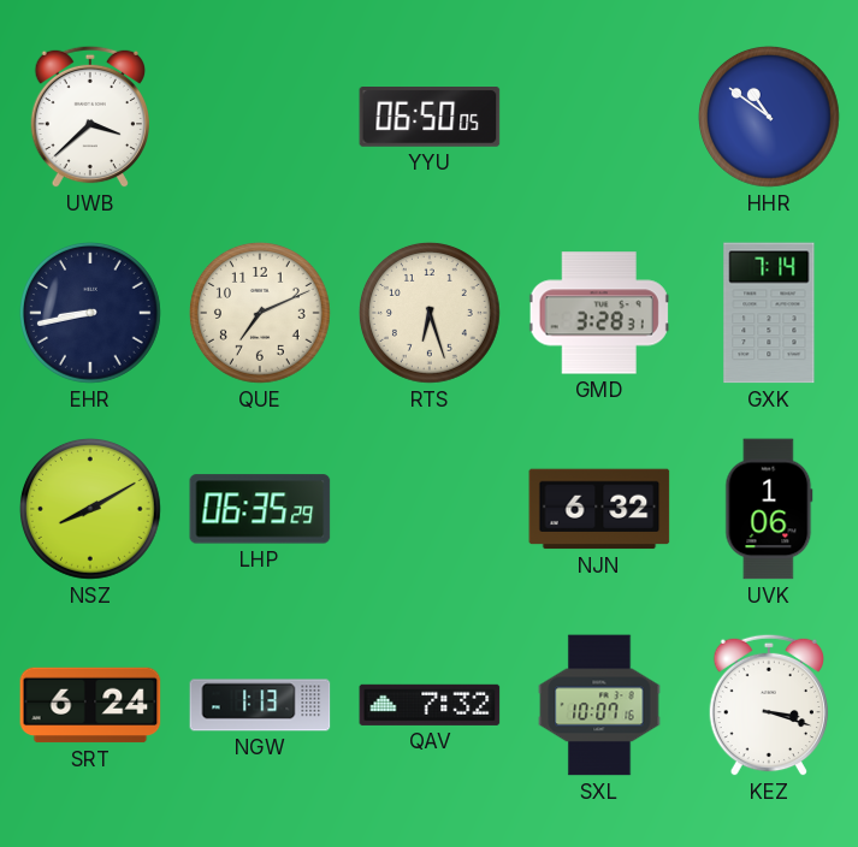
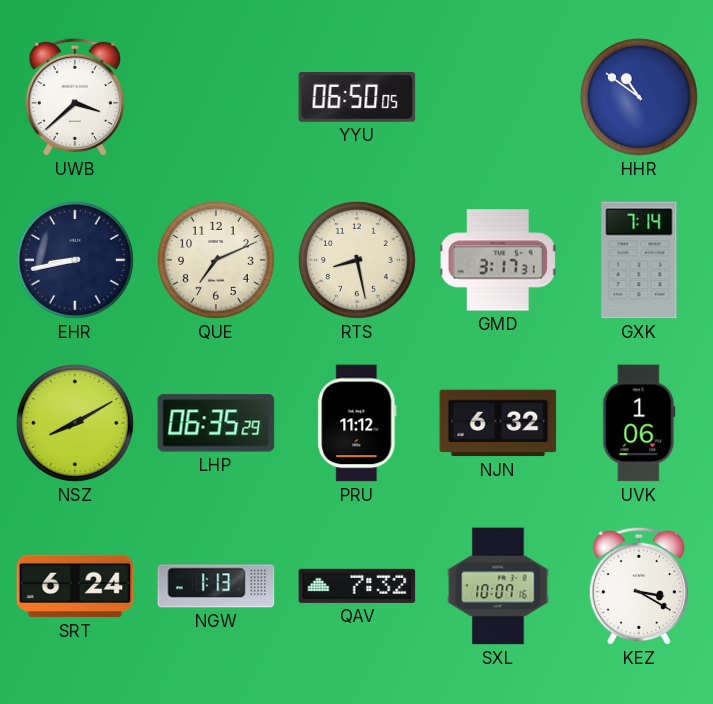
RTS: 6:27 -> 8:28
GMD: 3:28 -> 3:17
PRU: none -> 11:12
KEZ: 3:18 -> 3:20
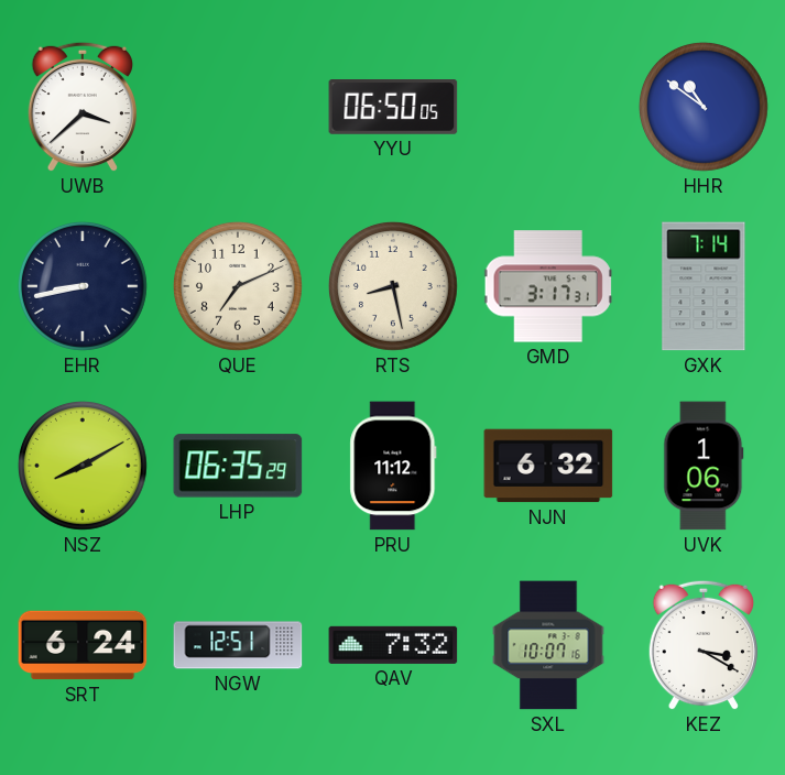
NGW: 1:13 -> 12:51
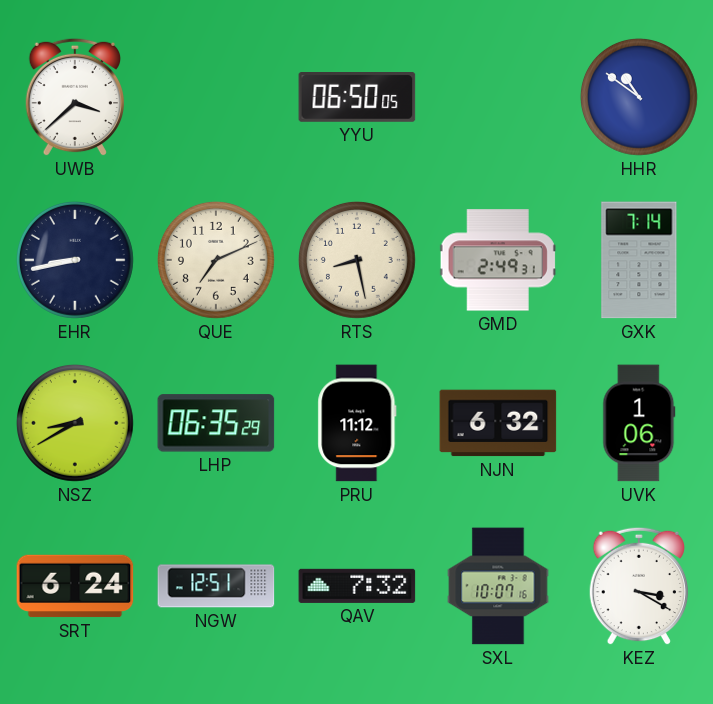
GMD: 3:17 -> 2:49
NSZ: 8:10 -> 8:40
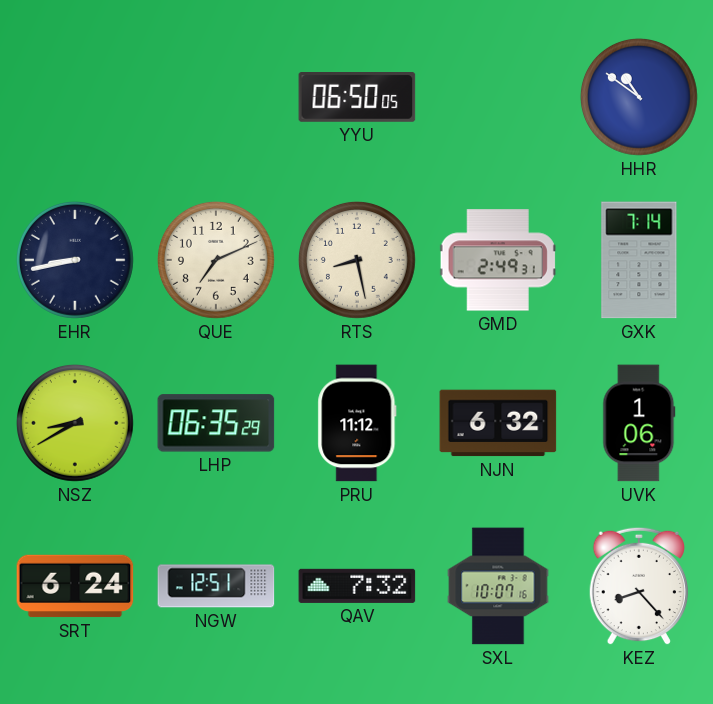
UWB: 3:38 -> none
KEZ: 3:20 -> 8:23
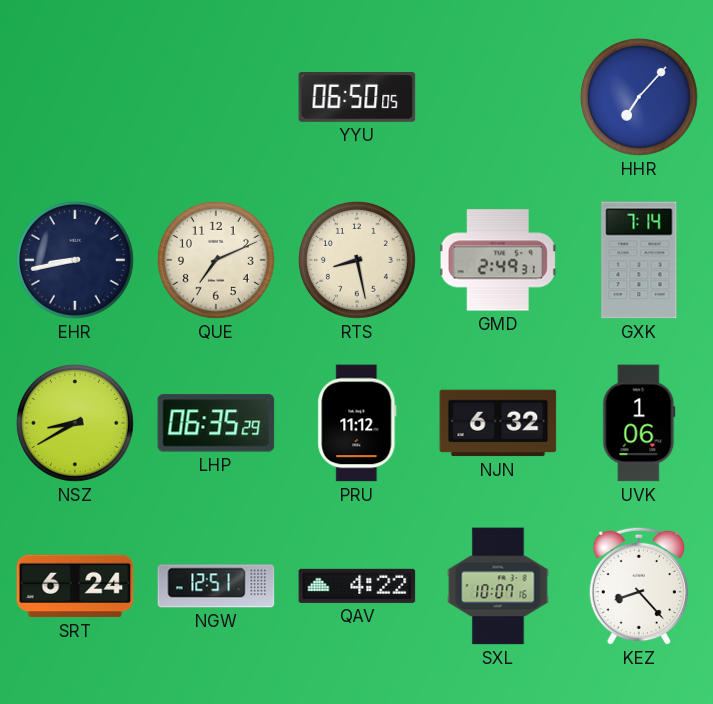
HHR: 10:51 -> 7:07
QAV: 7:32 -> 4:22
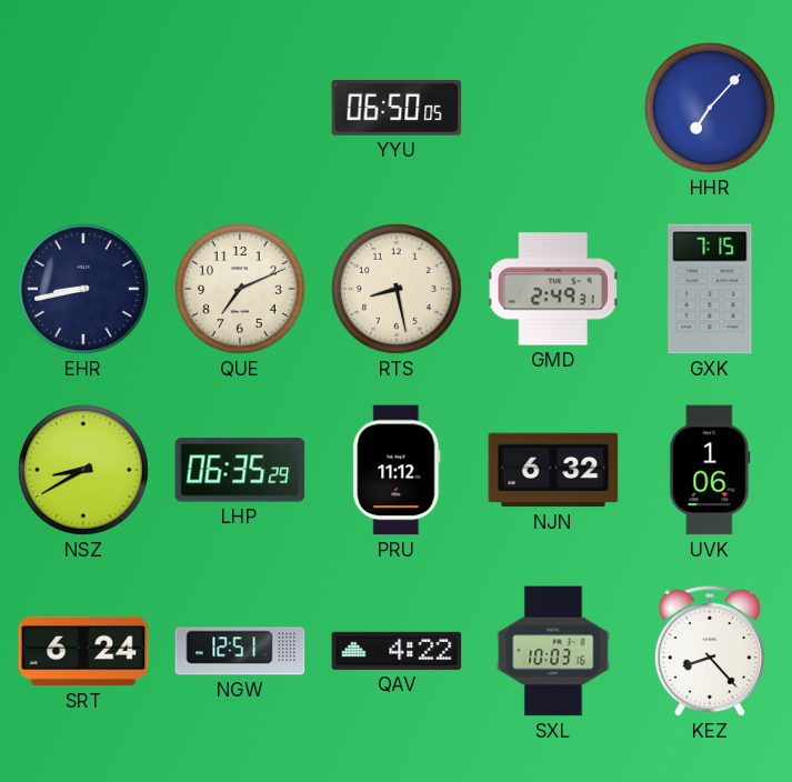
GXK: 7:14 -> 7:15
SXL: 10:07 -> 10:03
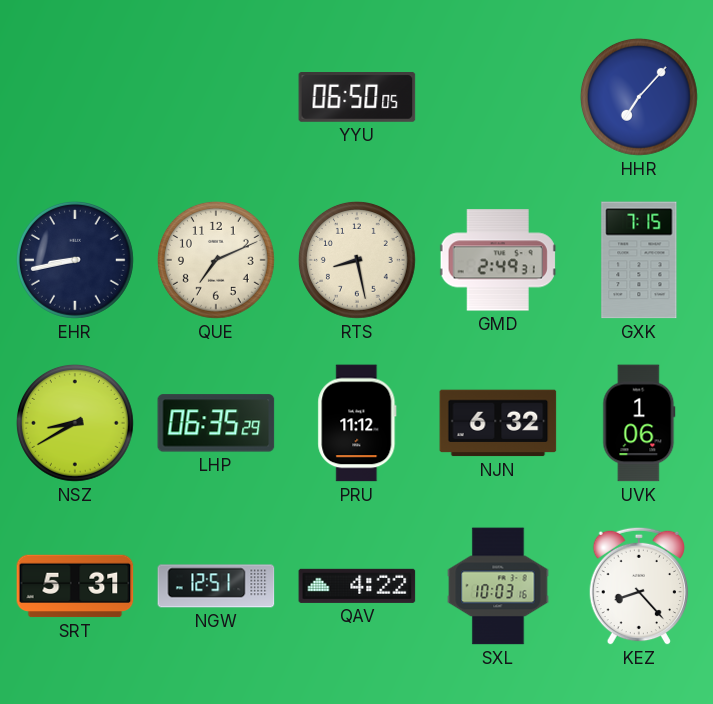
SRT: 6:24 -> 5:31
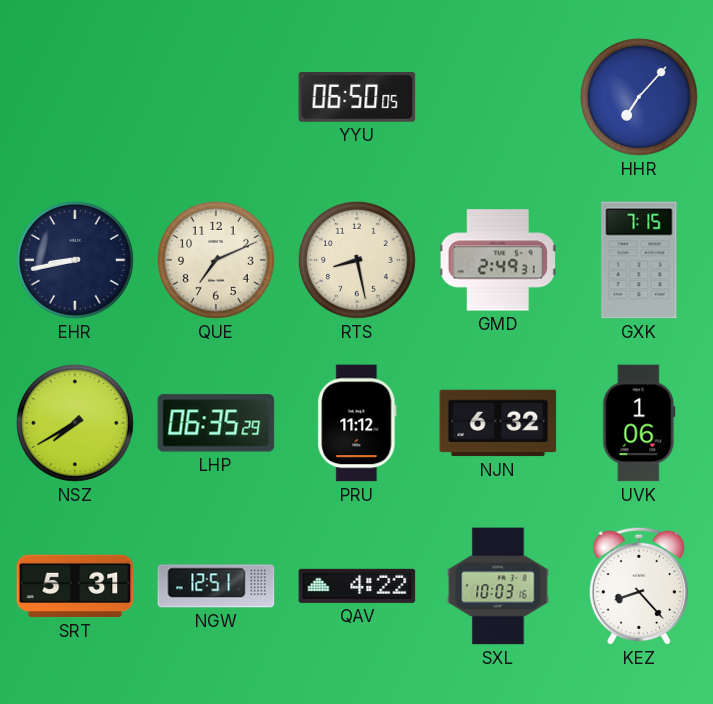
NSZ: 8:40 -> 7:40
